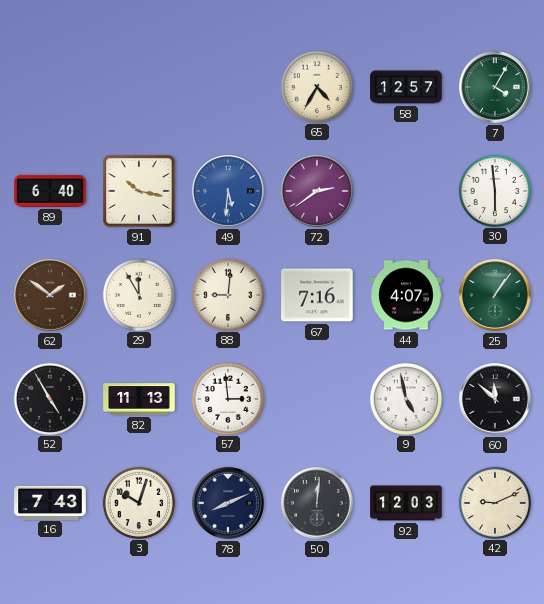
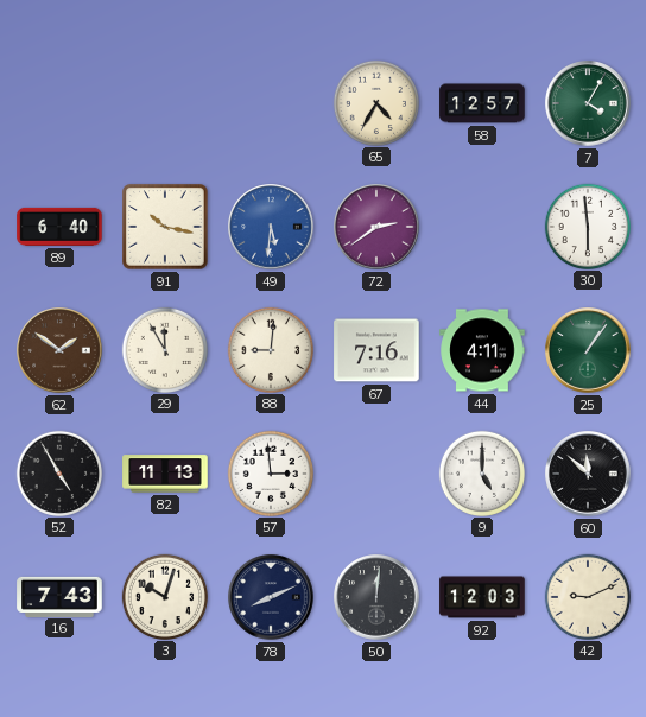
44: 4:07 -> 4:11
9: 4:58 -> 5:00
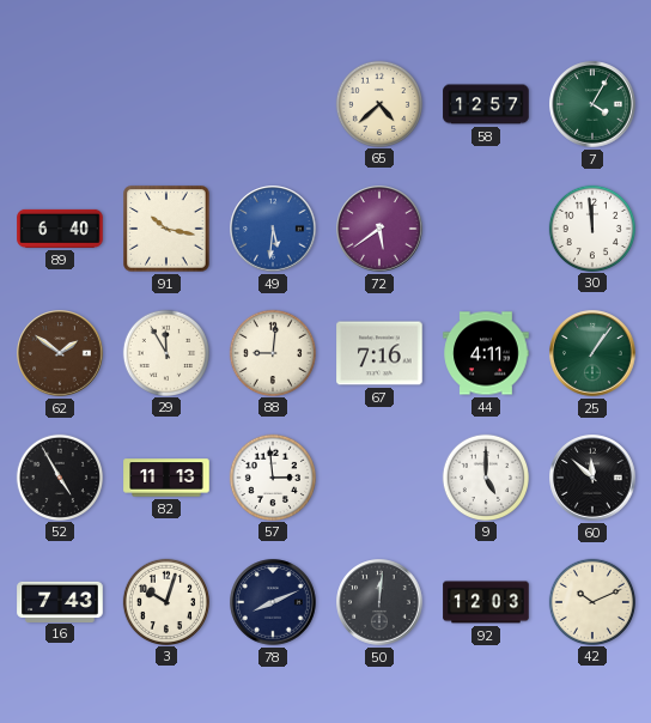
65: 4:35 -> 4:38
72: 2:39 -> 5:39
30: 5:59 -> 11:59
42: 9:11 -> 10:11
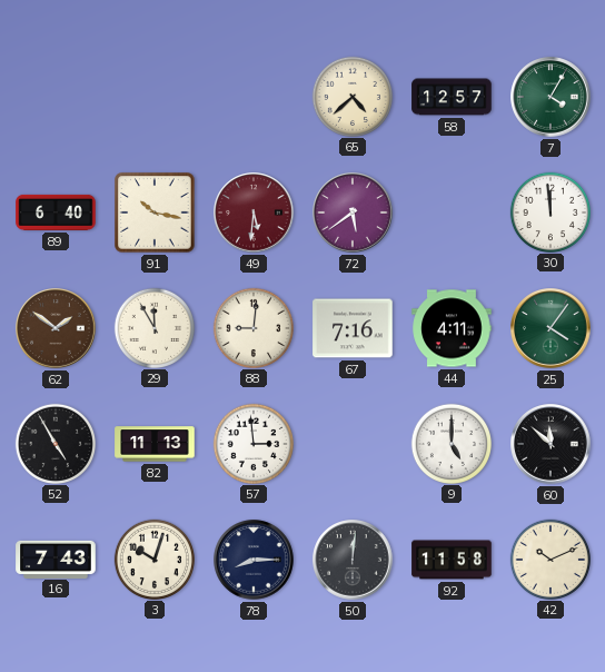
49 dial: blue -> burgundy
25: 1:06 -> 4:06
78: 8:11 -> 8:15
92: 12:03 -> 11:58
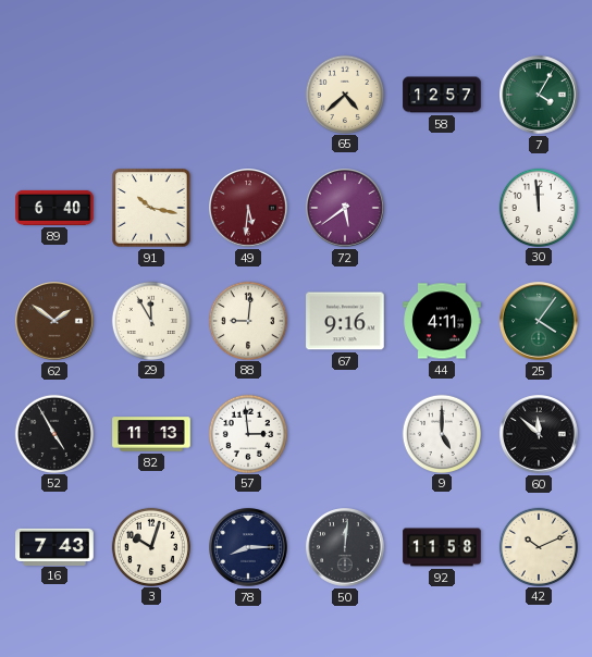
67: 7:16 -> 9:16
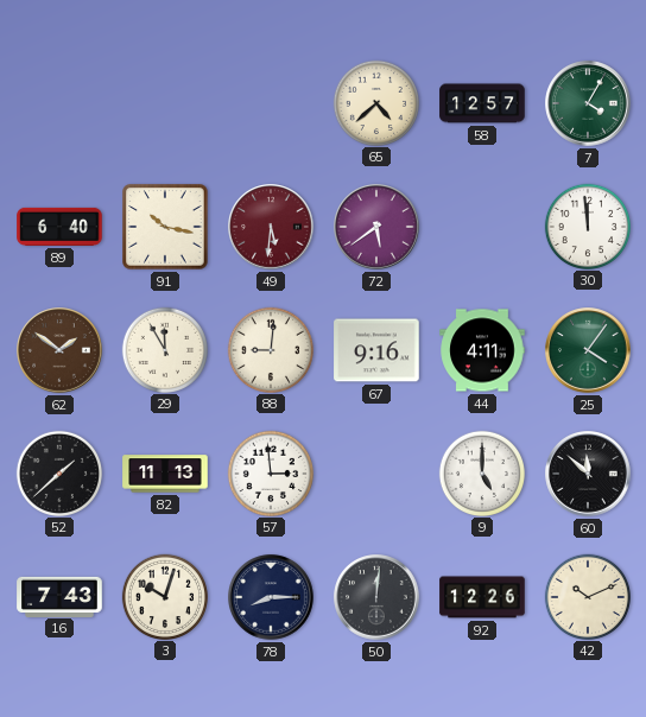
52: 4:55 -> 1:38
92: 11:58 -> 12:26
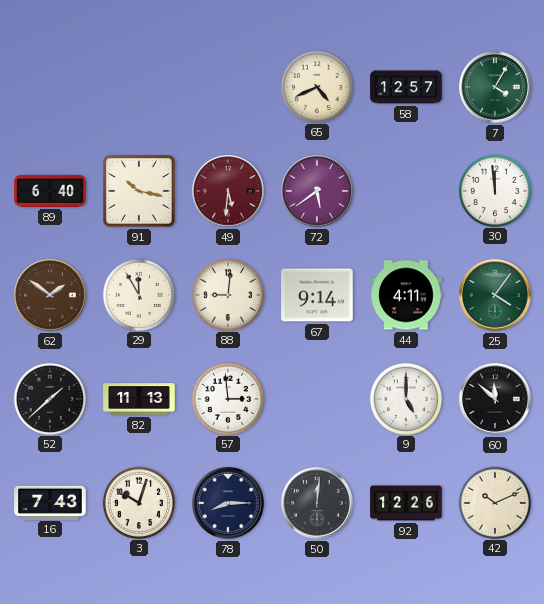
65: 4:38 -> 4:41
67: 9:16 -> 9:14
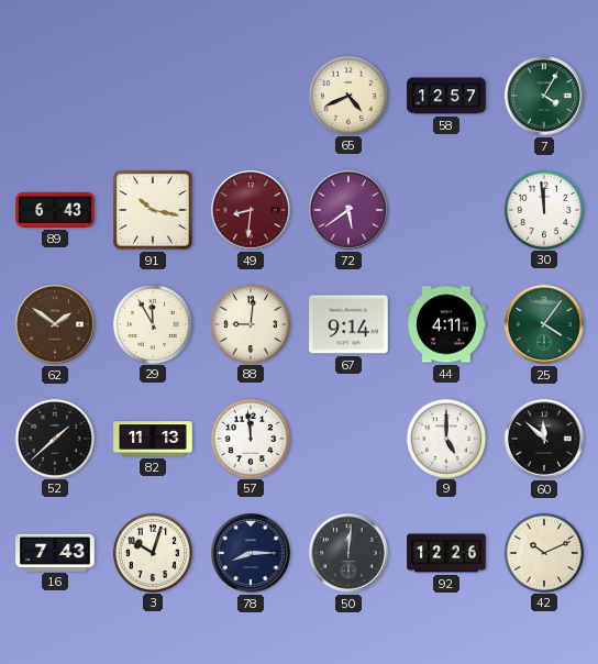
89: 6:40 -> 6:43
49: 5:31 -> 8:31
57: 2:59 -> 11:59
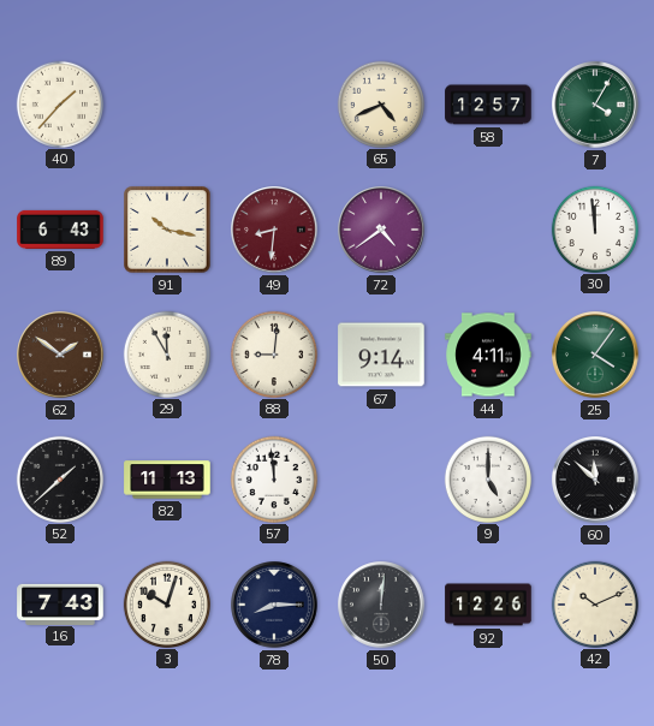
40: none -> 1:37
72: 5:39 -> 4:39
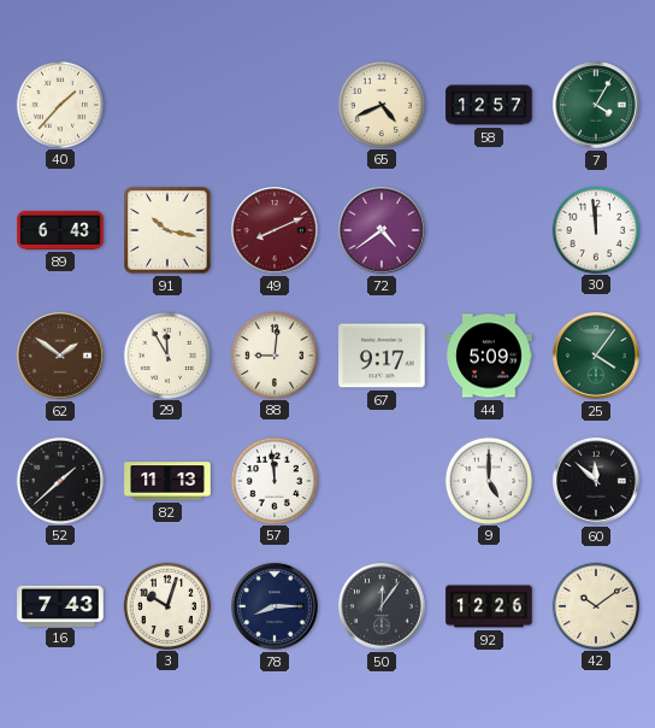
49: 8:31 -> 8:11
67: 9:14 -> 9:17
44: 4:11 -> 5:09
50: 12:01 -> 12:06
42: 10:11 -> 10:09
